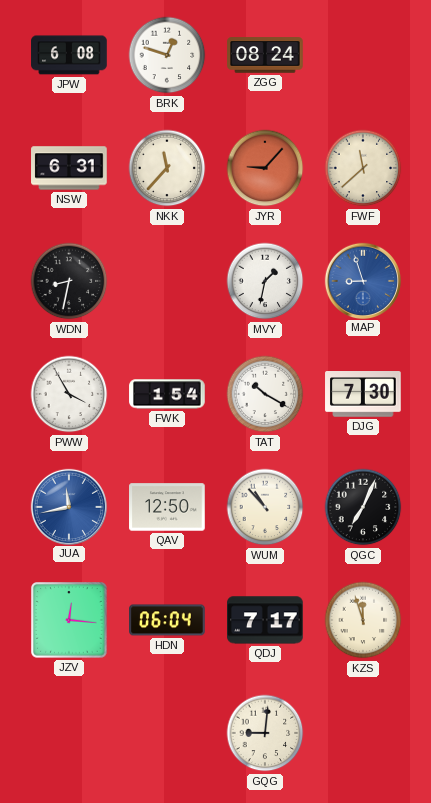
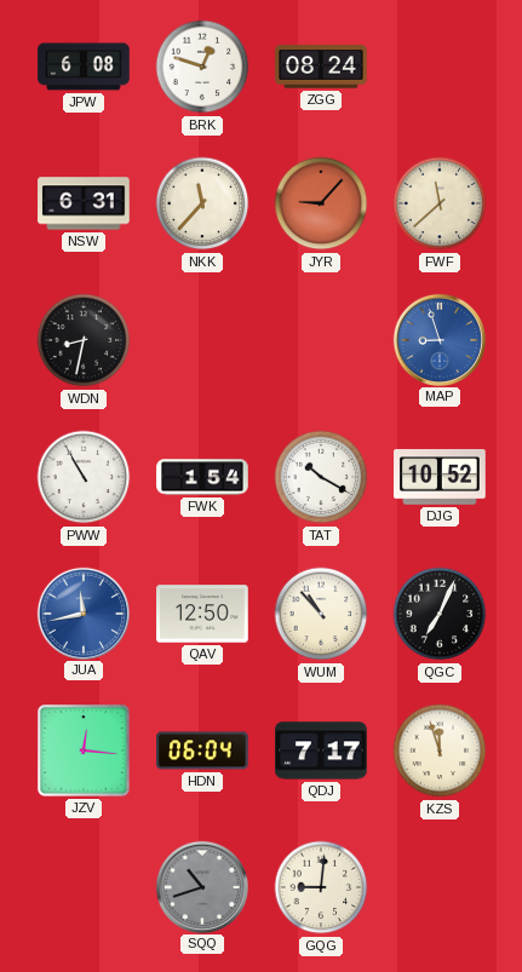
MVY: 1:32 -> none
PWW: 3:55 -> 10:55
DJG: 7:30 -> 10:52
SQQ: none -> 10:42
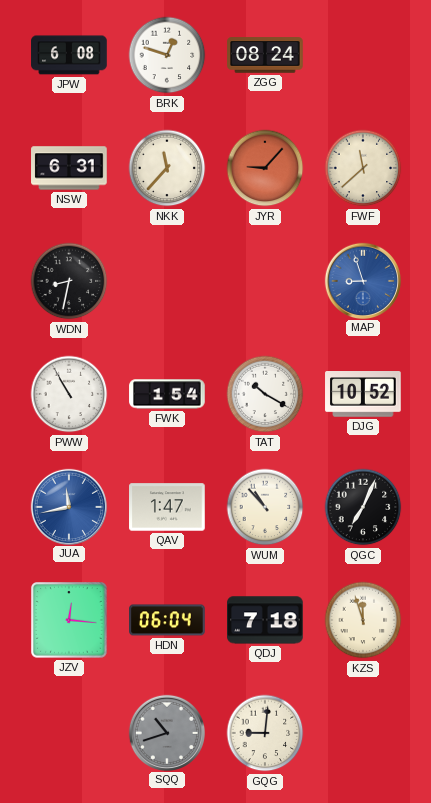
QAV: 12:50 -> 1:47
QDJ: 7:17 -> 7:18
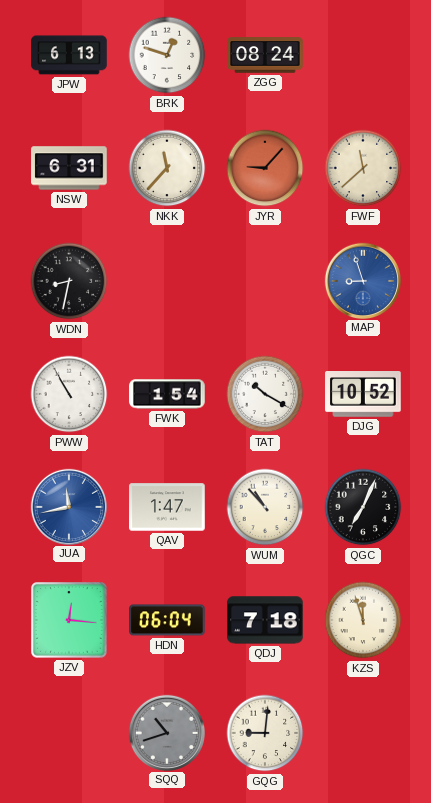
JPW: 6:08 -> 6:13
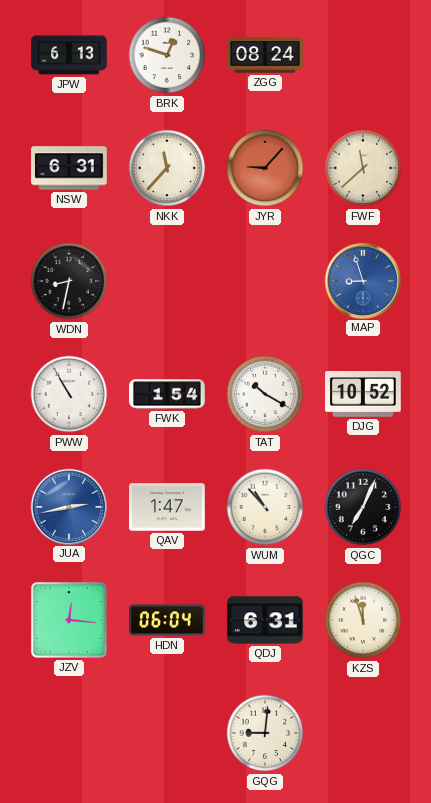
JUA: 11:43 -> 2:43
QDJ: 7:18 -> 6:31
SQQ: 10:42 -> none
